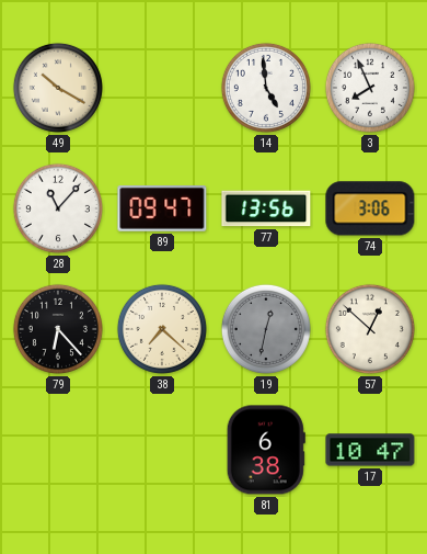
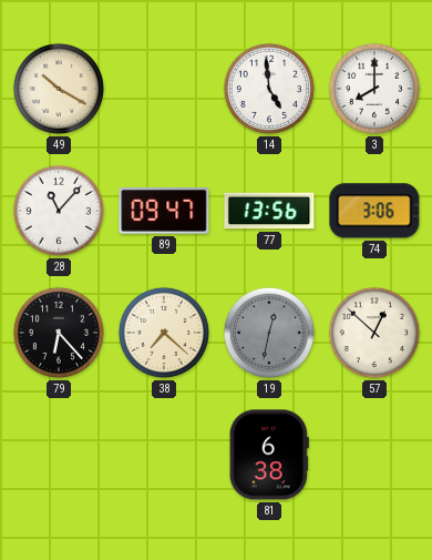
3: 7:56 -> 8:00
17: 10:47 -> none
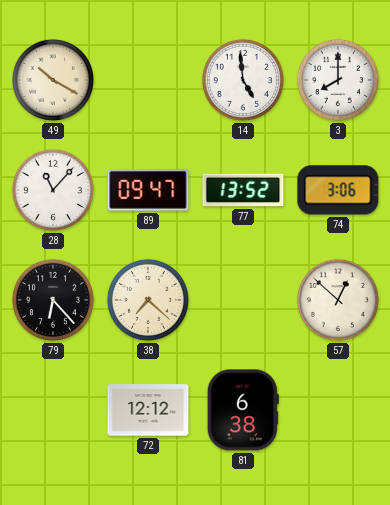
77: 13:56 -> 13:52
19: 12:32 -> none
72: none -> 12:12
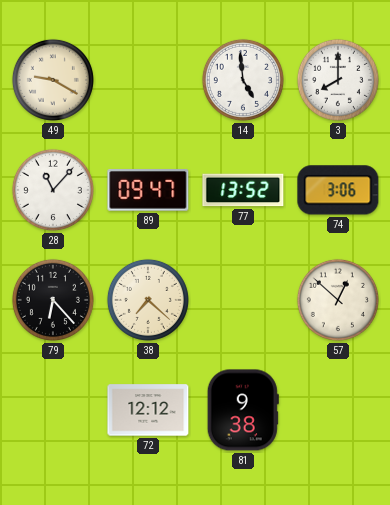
49: 10:20 -> 9:20
81: 6:38 -> 9:38
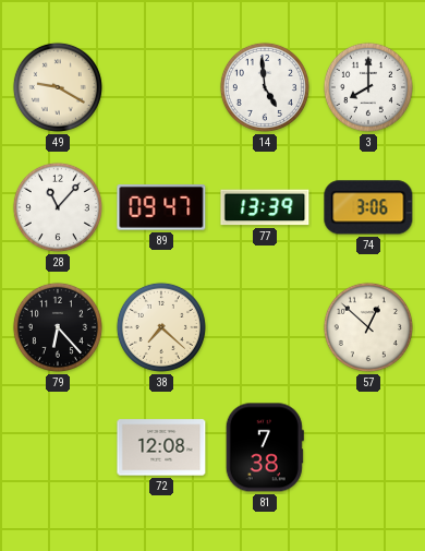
77: 13:52 -> 13:39
72: 12:12 -> 12:08
81: 9:38 -> 7:38
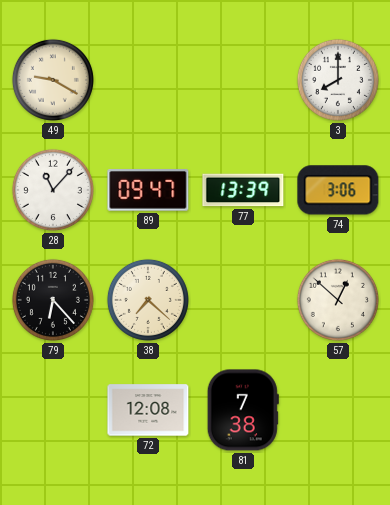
14: 4:59 -> none
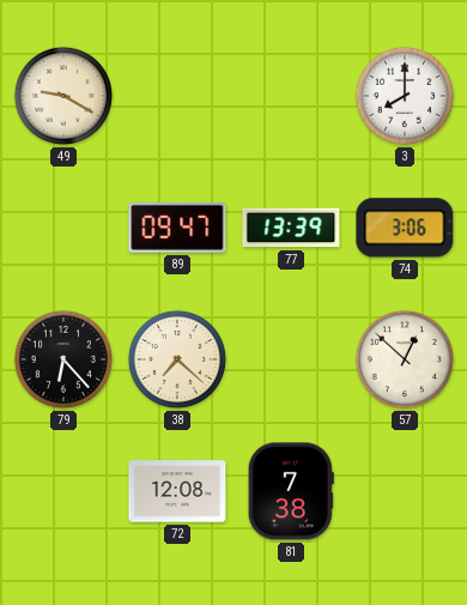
28: 11:07 -> none
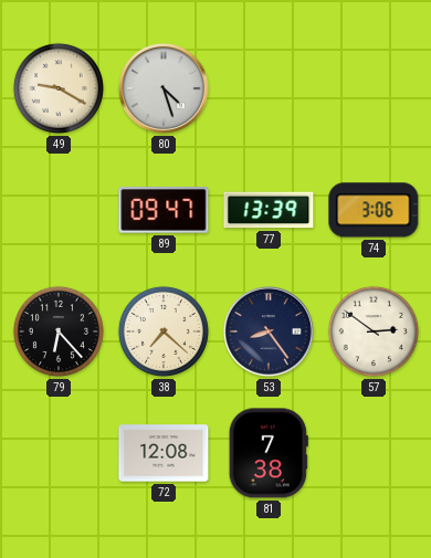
80: none -> 4:27
3: 8:00 -> none
53: none -> 8:24
57: 12:52 -> 2:51
